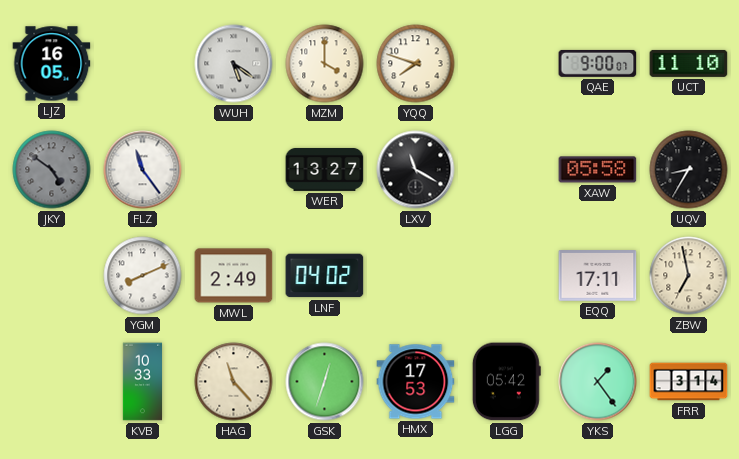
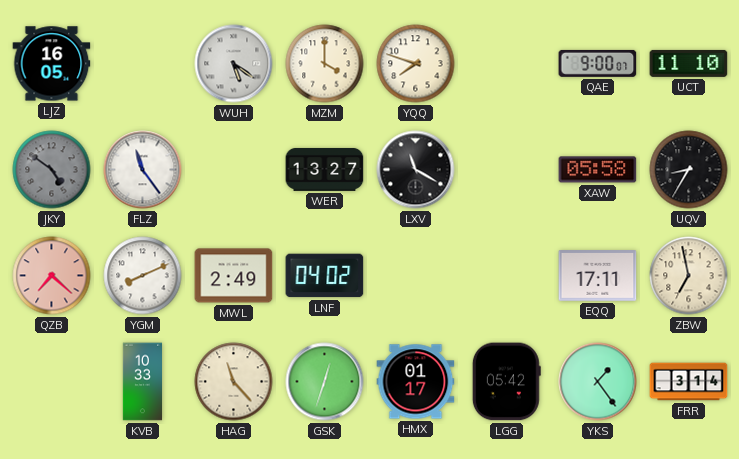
QZB: none -> 7:22
HMX: 17:53 -> 01:17
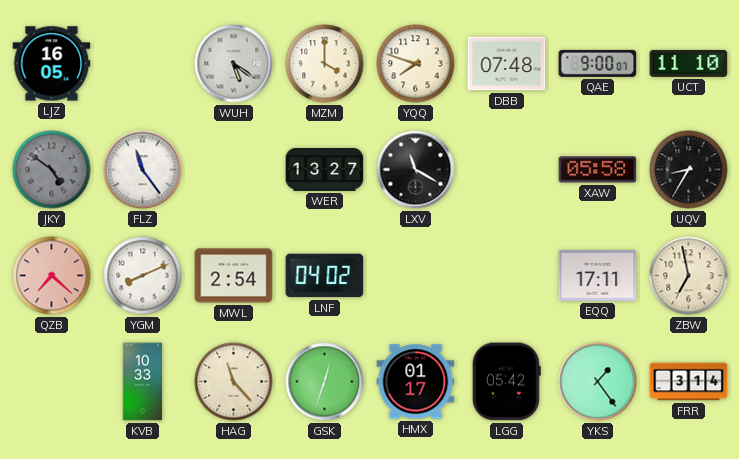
DBB: none -> 07:48
MWL: 2:49 -> 2:54
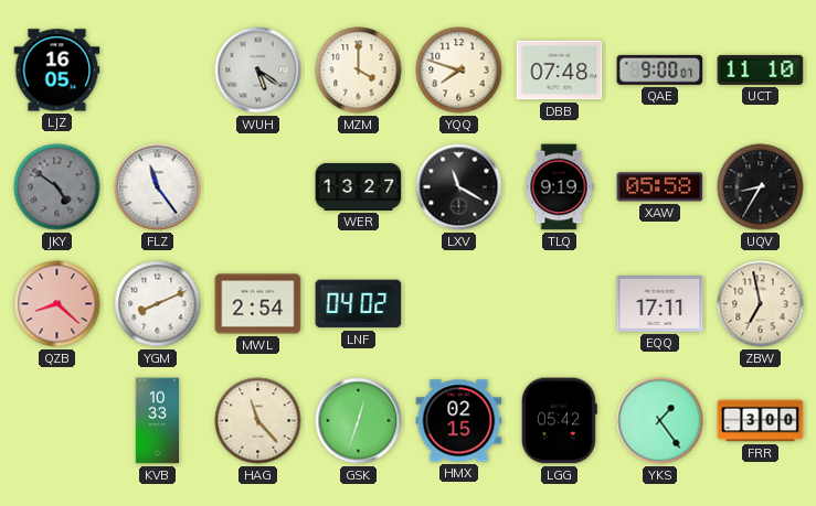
TLQ: none -> 9:19
QZB: 7:22 -> 8:22
HMX: 01:17 -> 02:15
FRR: 3:14 -> 3:00
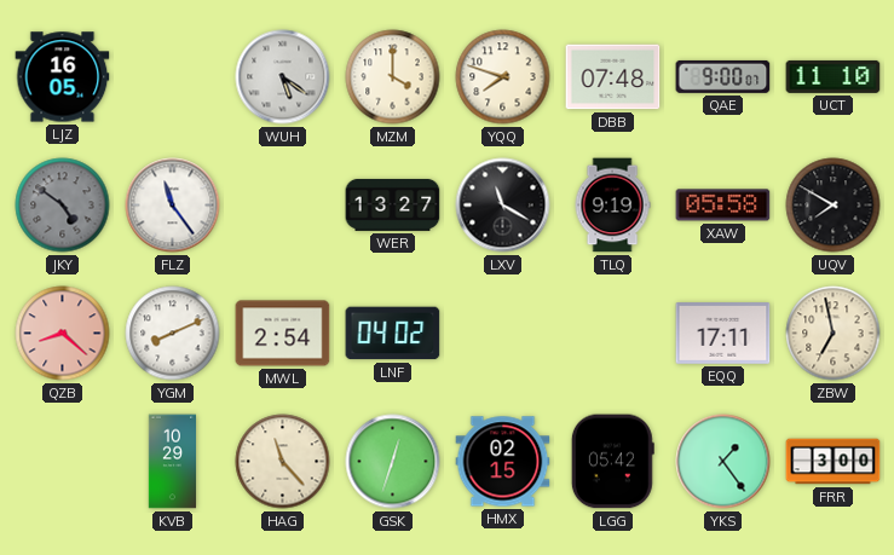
UQV: 8:35 -> 7:50
KVB: 10:33 -> 10:29
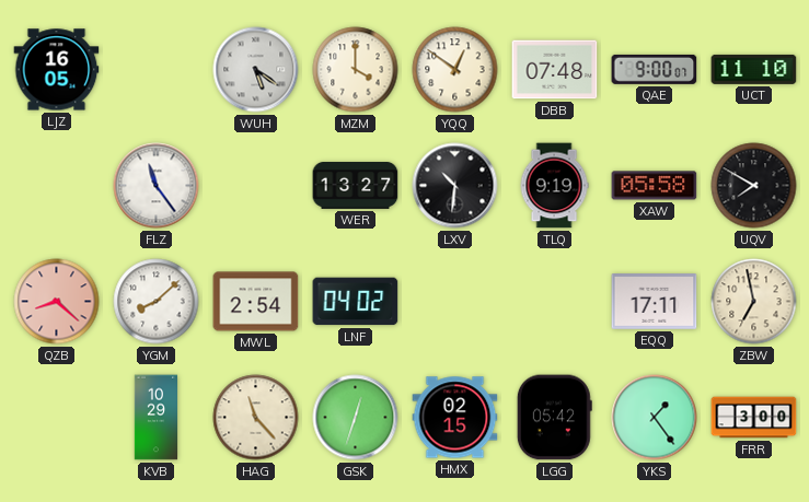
YQQ: 7:48 -> 12:51
JKY: 4:51 -> none
LXV: 11:20 -> 10:31
YGM: 8:11 -> 8:08
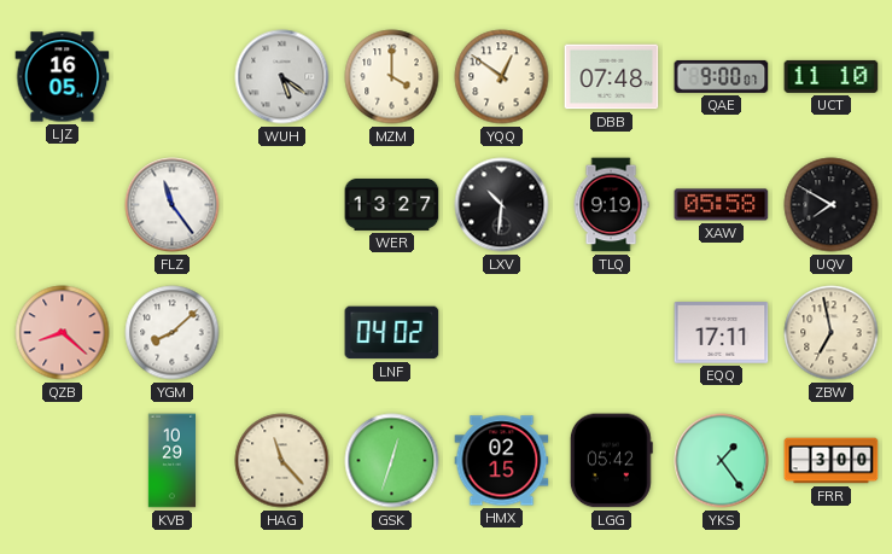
MWL: 2:54 -> none
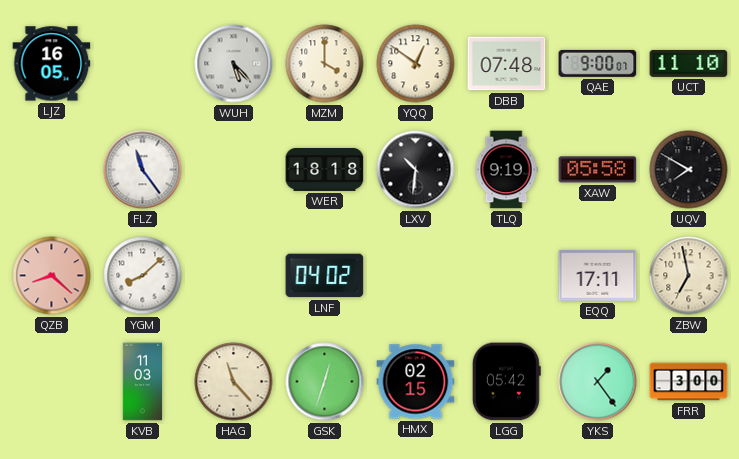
WUH: 5:21 -> 5:23
WER: 13:27 -> 18:18
KVB: 10:29 -> 11:03
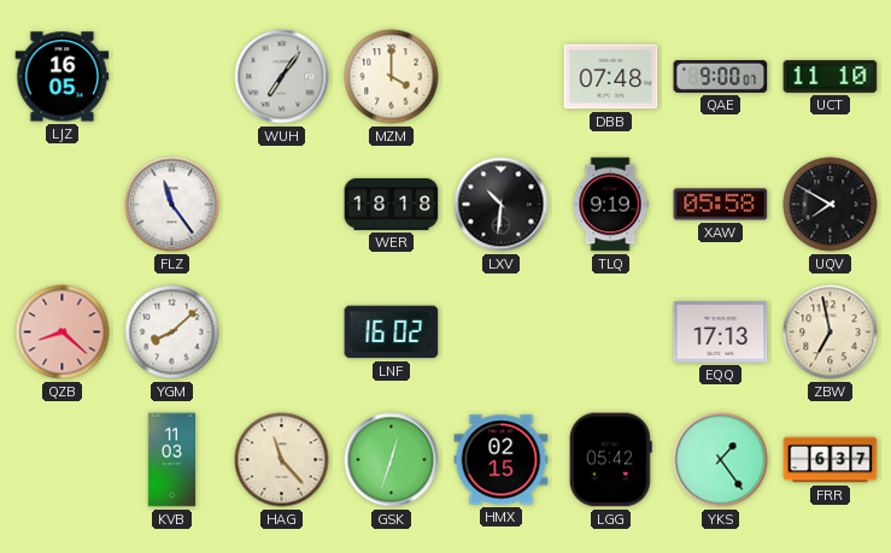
WUH: 5:23 -> 7:06
YQQ: 12:51 -> none
LNF: 04:02 -> 16:02
EQQ: 17:11 -> 17:13
FRR: 3:00 -> 6:37
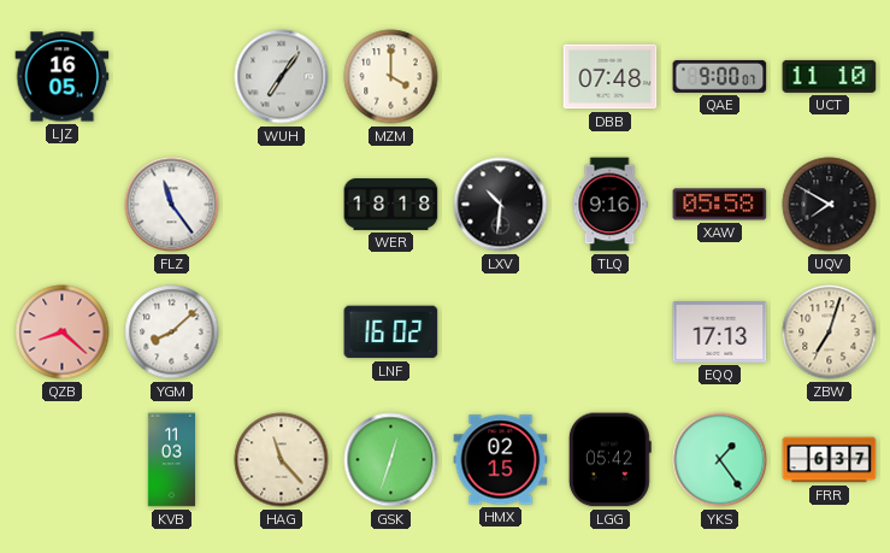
TLQ: 9:19 -> 9:16
ZBW: 6:58 -> 7:03
